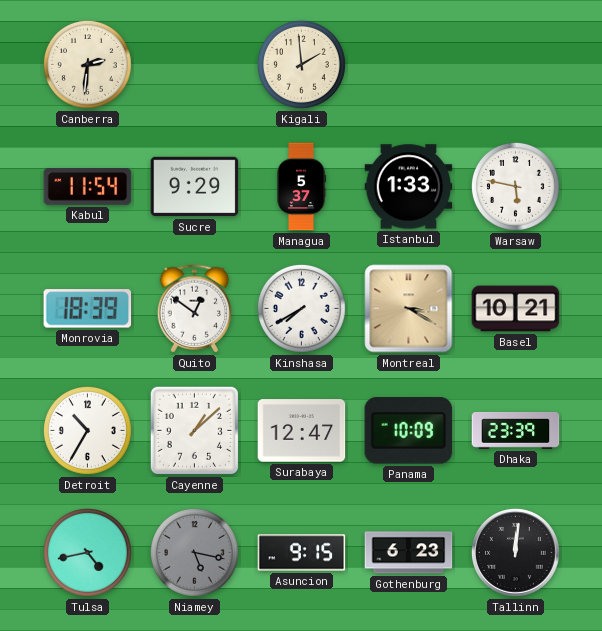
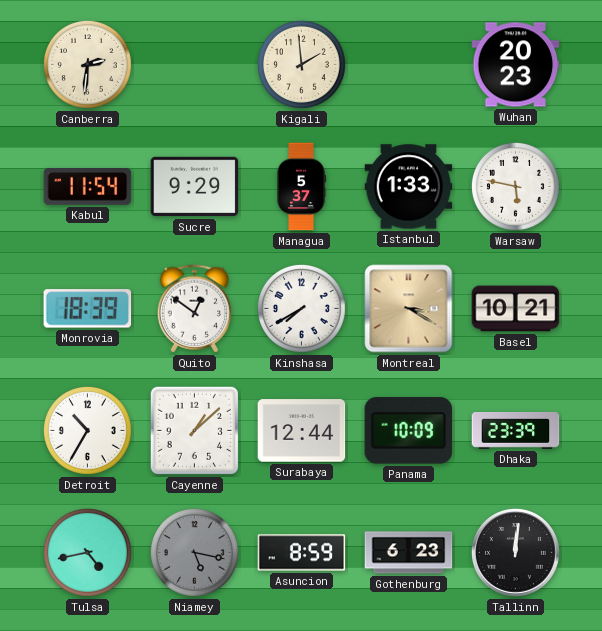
Wuhan: none -> 20:23
Surabaya: 12:47 -> 12:44
Asuncion: 9:15 -> 8:59
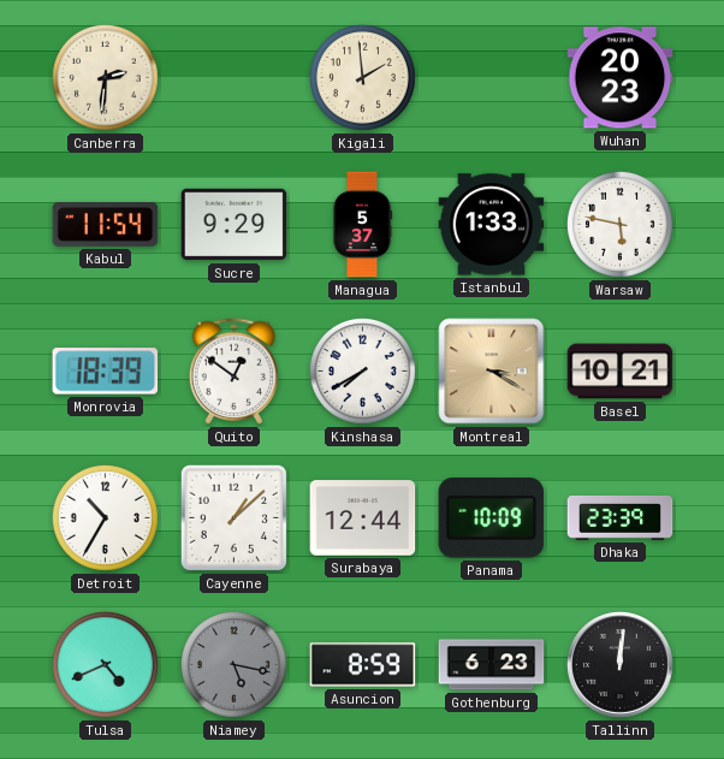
Tulsa: 4:43 -> 4:41
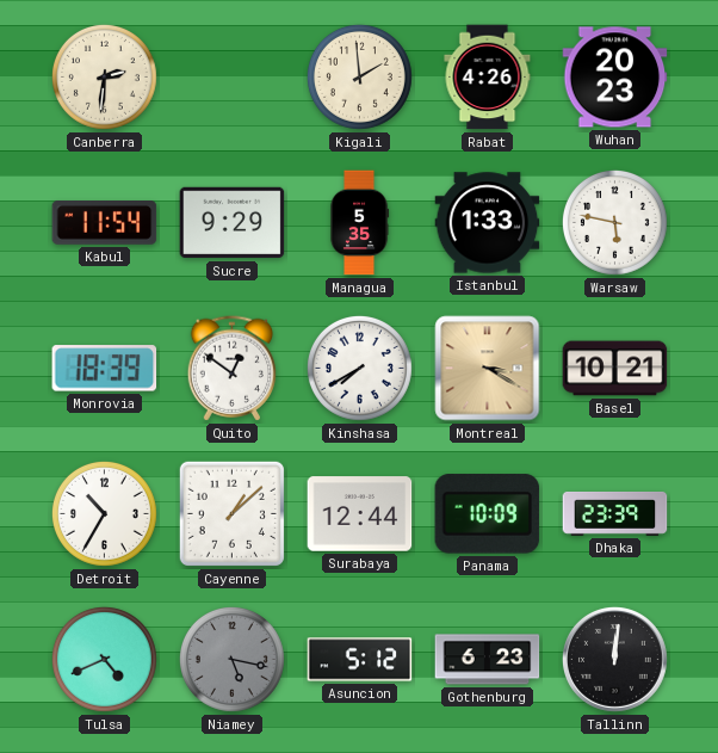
Rabat: none -> 4:26
Managua: 5:37 -> 5:35
Asuncion: 8:59 -> 5:12
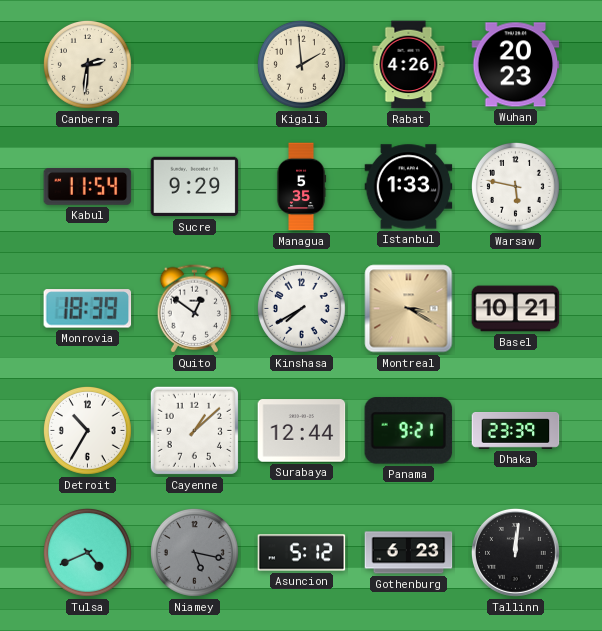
Panama: 10:09 -> 9:21
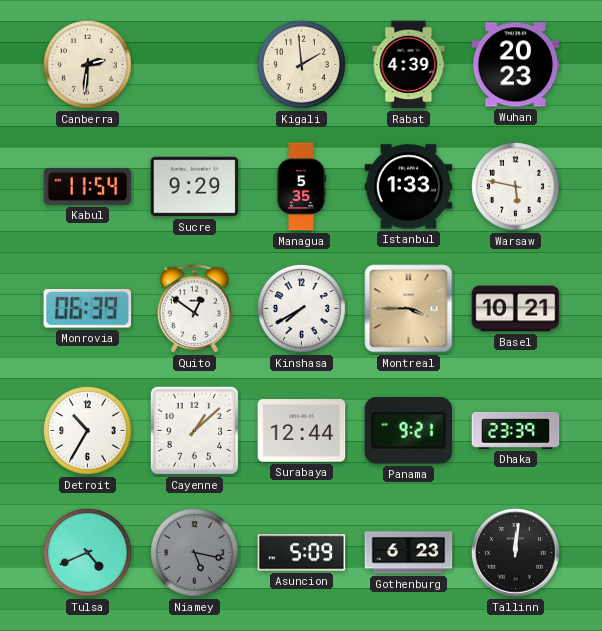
Rabat: 4:26 -> 4:39
Monrovia: 18:39 -> 06:39
Montreal: 3:20 -> 3:45
Asuncion: 5:12 -> 5:09
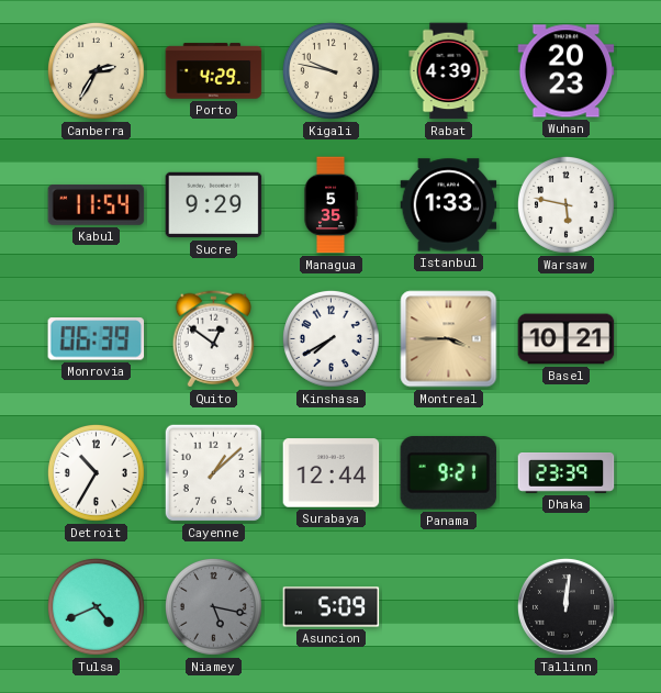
Canberra: 2:31 -> 2:35
Porto: none -> 4:29
Kigali: 1:59 -> 9:47
Gothenburg: 6:23 -> none
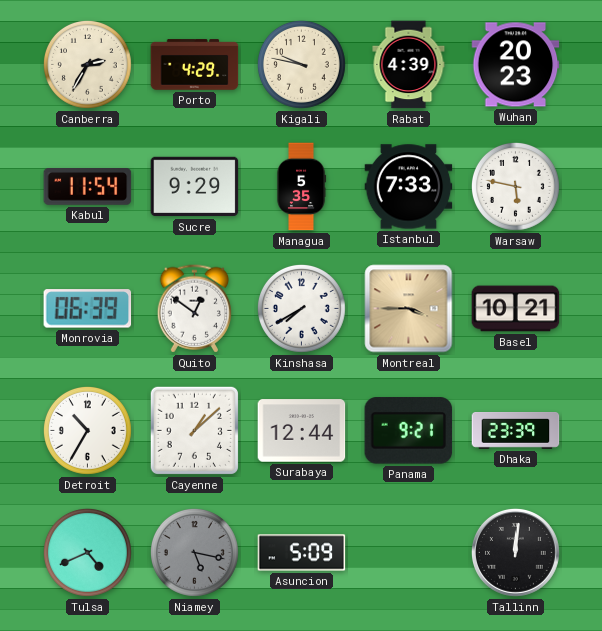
Istanbul: 1:33 -> 7:33
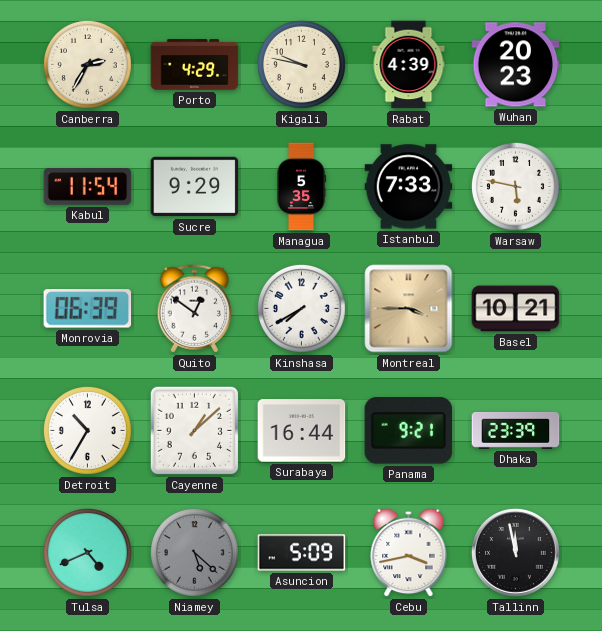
Surabaya: 12:44 -> 16:44
Niamey: 5:17 -> 5:22
Cebu: none -> 3:43
Tallinn: 12:01 -> 11:58
